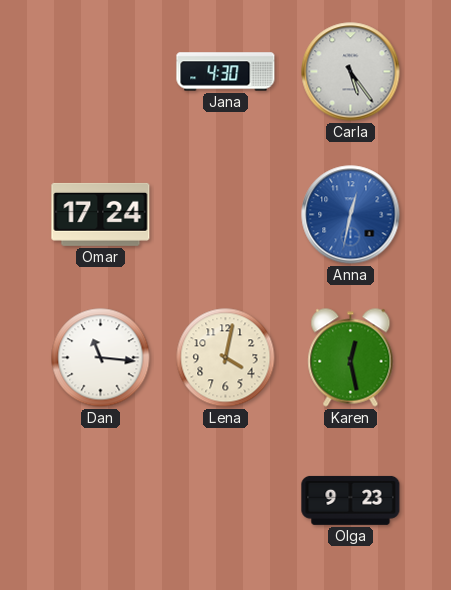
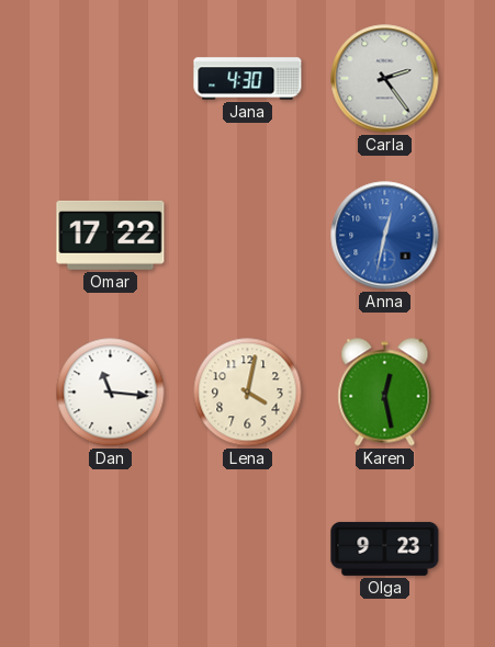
Carla: 5:24 -> 2:24
Omar: 17:24 -> 17:22
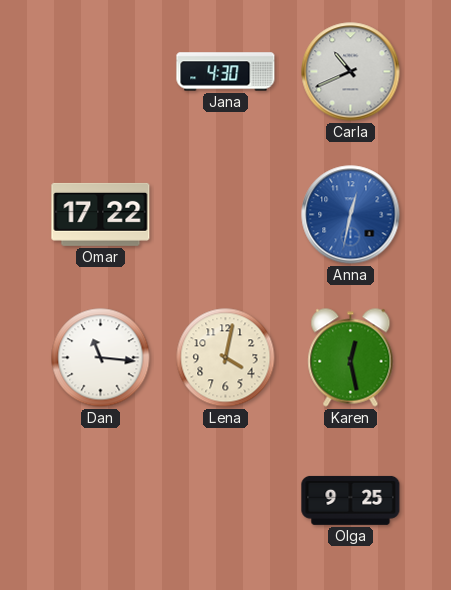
Carla: 2:24 -> 10:41
Olga: 9:23 -> 9:25
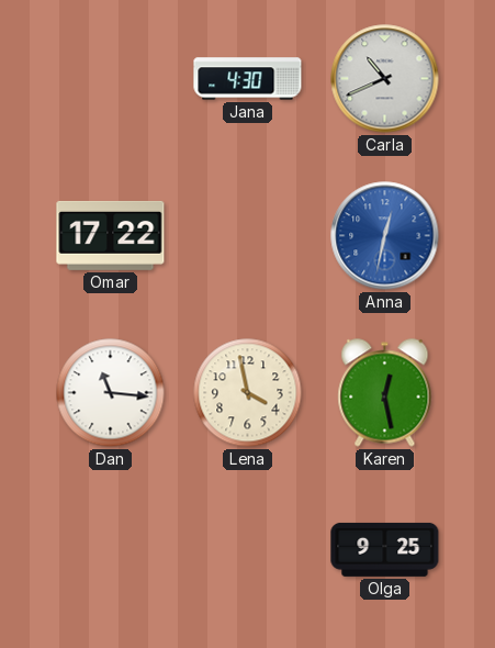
Lena: 4:02 -> 3:58
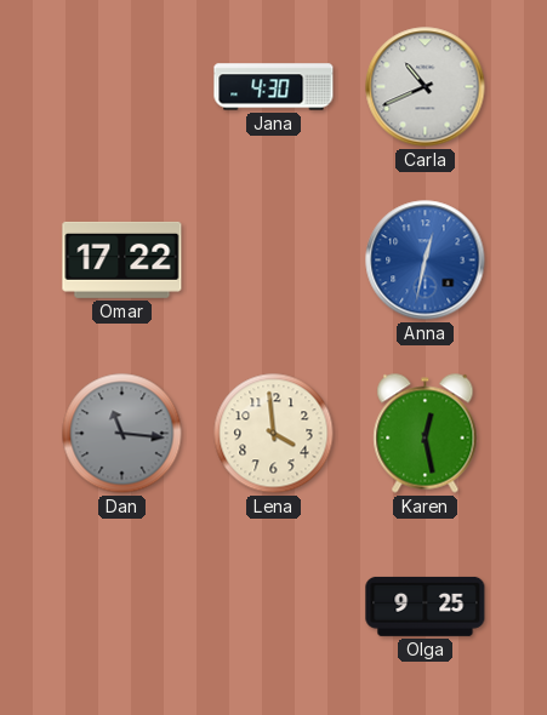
Dan dial: white -> grey
Lena: 3:58 -> 3:59
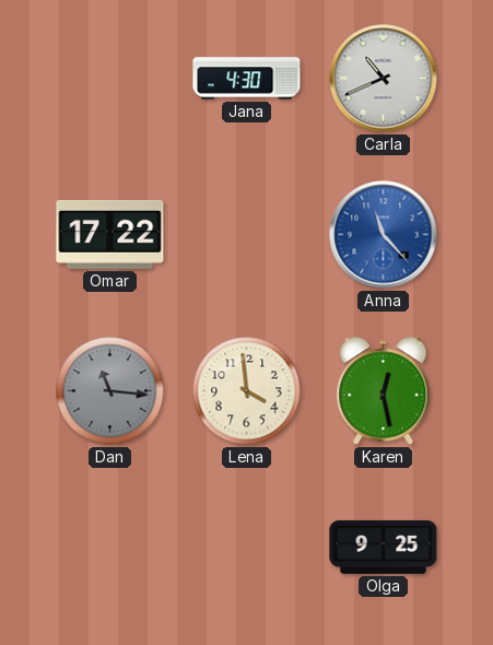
Anna: 12:32 -> 11:23
